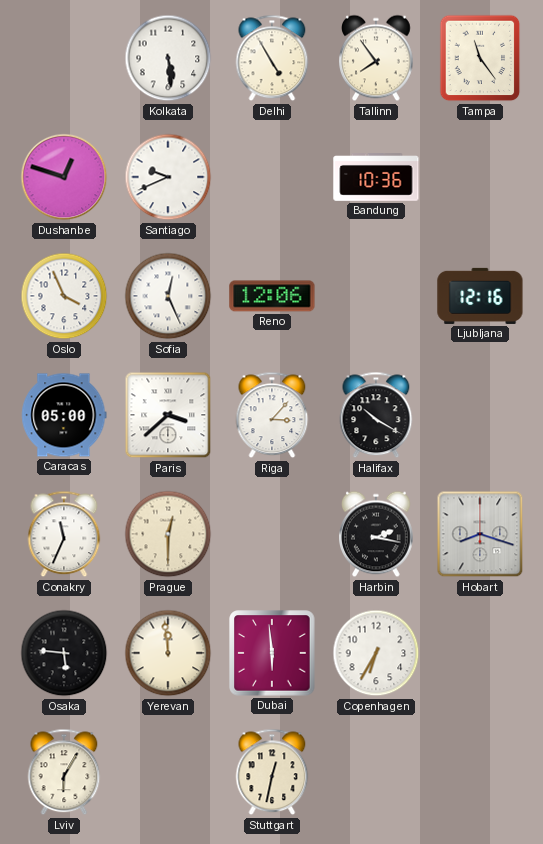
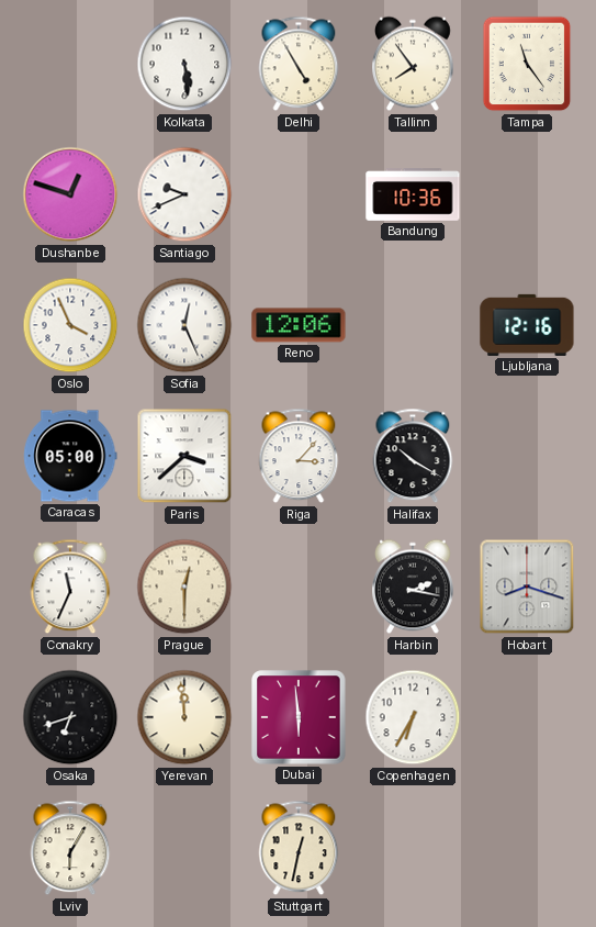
Osaka: 5:46 -> 6:42
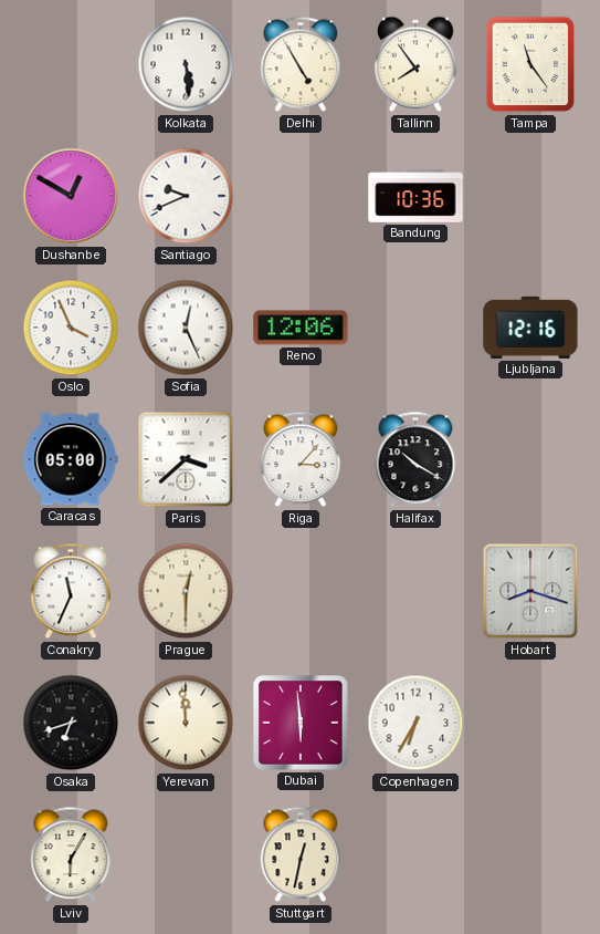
Dushanbe: 12:48 -> 12:50
Harbin: 2:17 -> none
